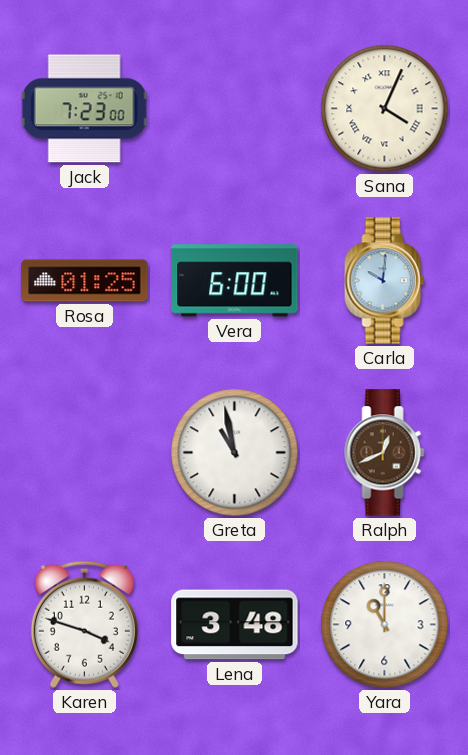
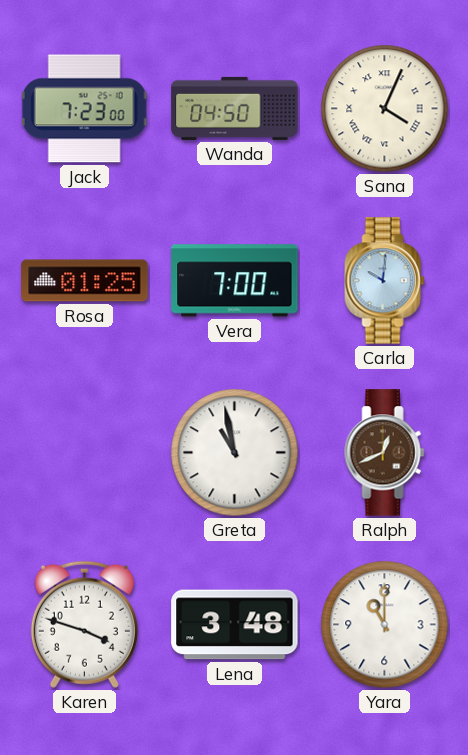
Wanda: none -> 04:50
Vera: 6:00 -> 7:00
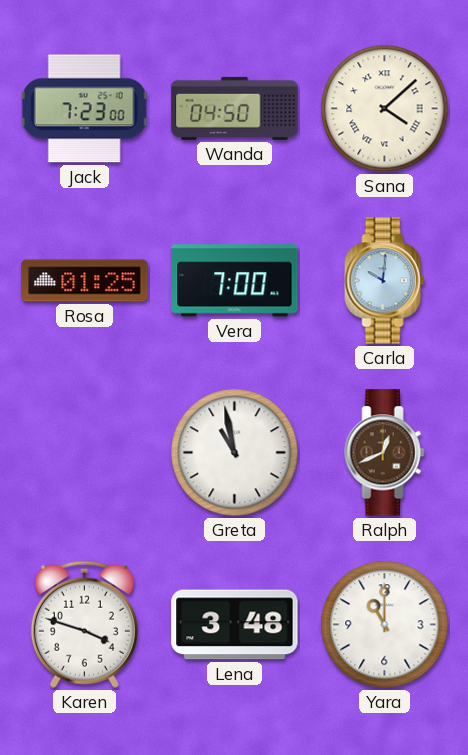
Sana: 4:04 -> 4:08
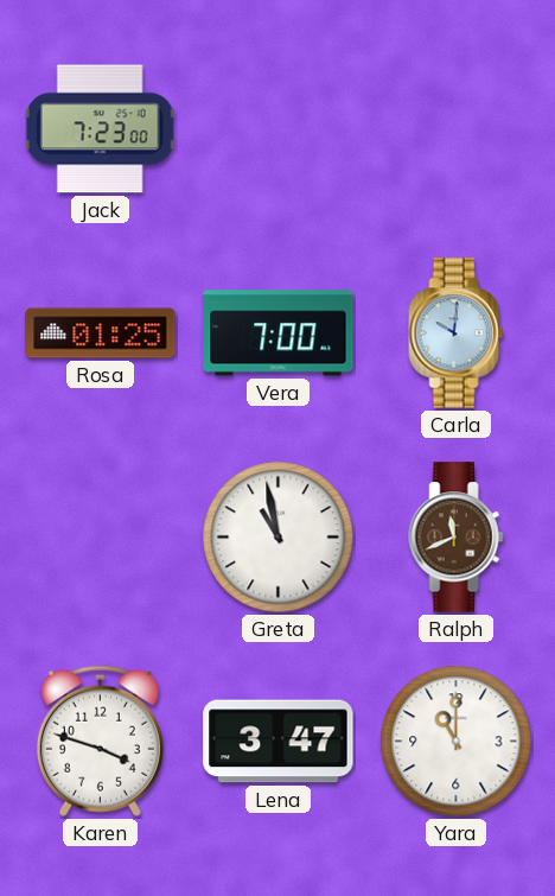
Wanda: 04:50 -> none
Sana: 4:08 -> none
Ralph: 12:41 -> 11:41
Lena: 3:48 -> 3:47
